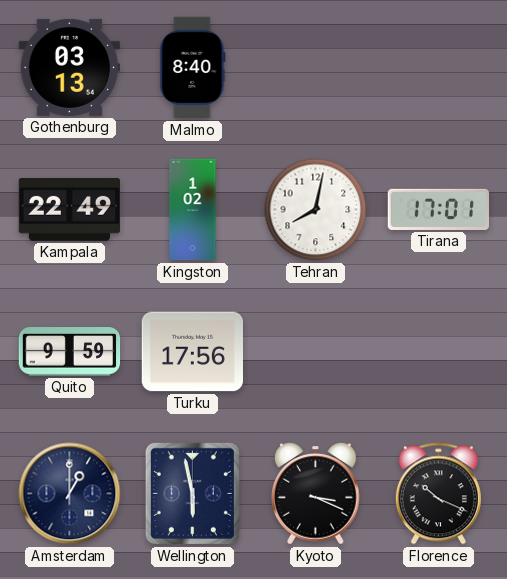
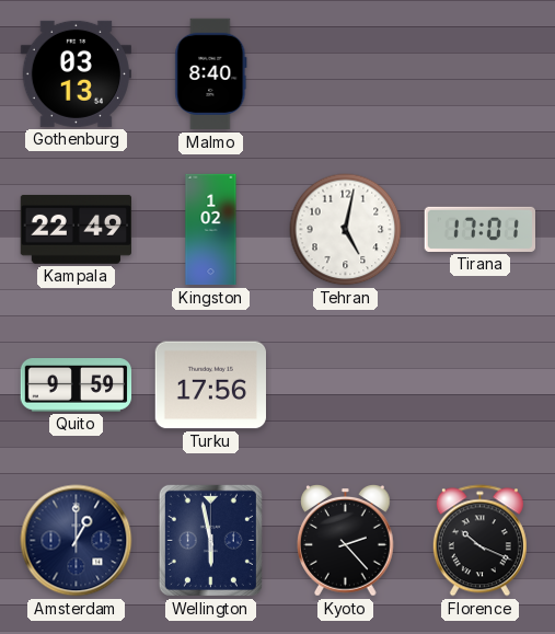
Tehran: 8:02 -> 5:02
Kyoto: 3:19 -> 2:23
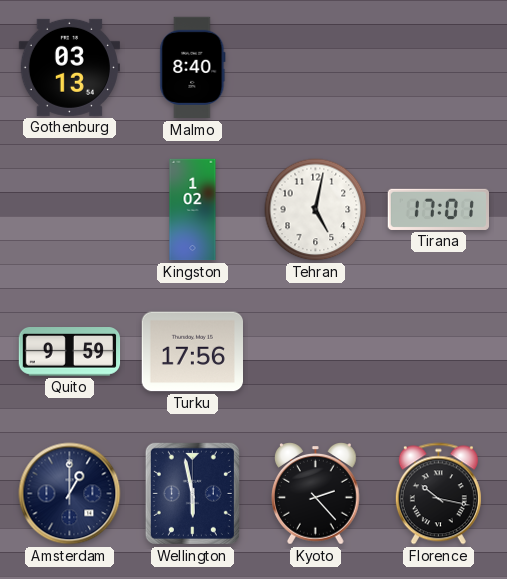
Kampala: 22:49 -> none
Florence: 10:19 -> 10:17
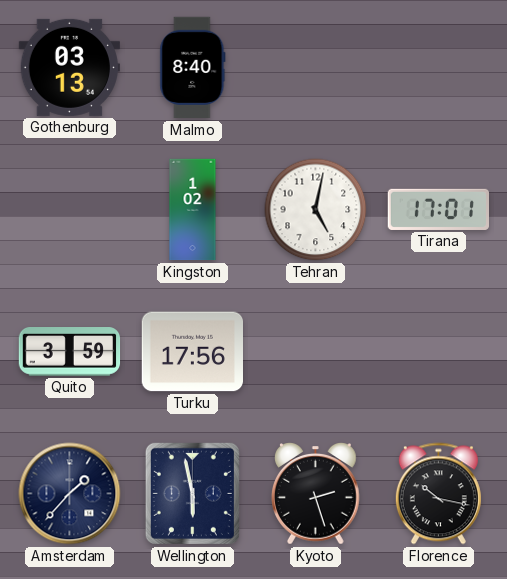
Quito: 9:59 -> 3:59
Amsterdam: 1:00 -> 1:37
Kyoto: 2:23 -> 2:27
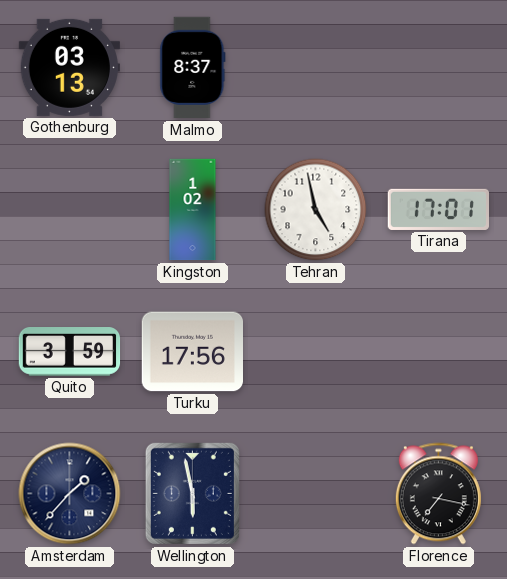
Malmo: 8:40 -> 8:37
Tehran: 5:02 -> 4:58
Kyoto: 2:27 -> none
Florence: 10:17 -> 7:17
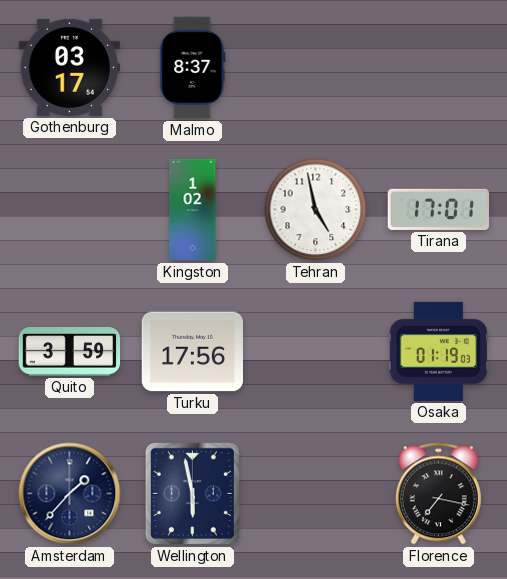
Gothenburg: 03:13 -> 03:17
Osaka: none -> 01:19
